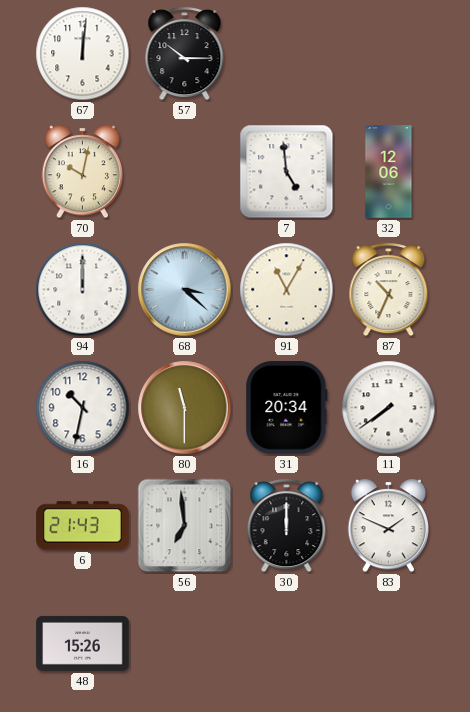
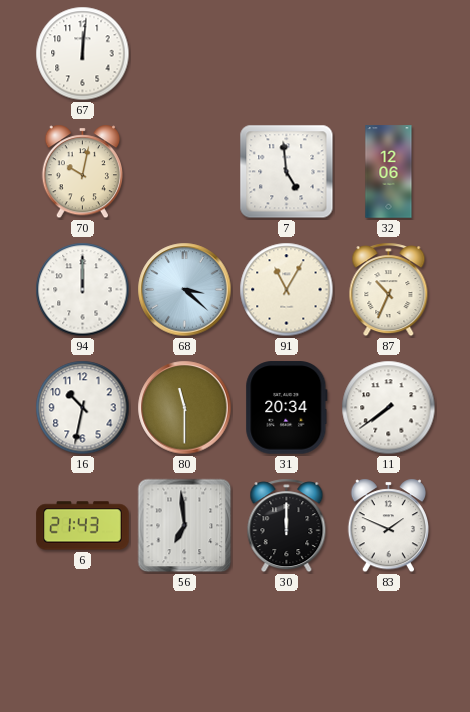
57: 10:15 -> none
48: 15:26 -> none
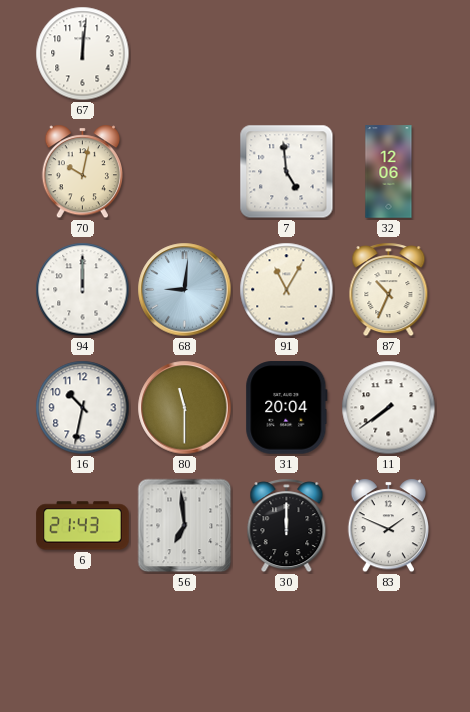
68: 3:22 -> 9:01
31: 20:34 -> 20:04
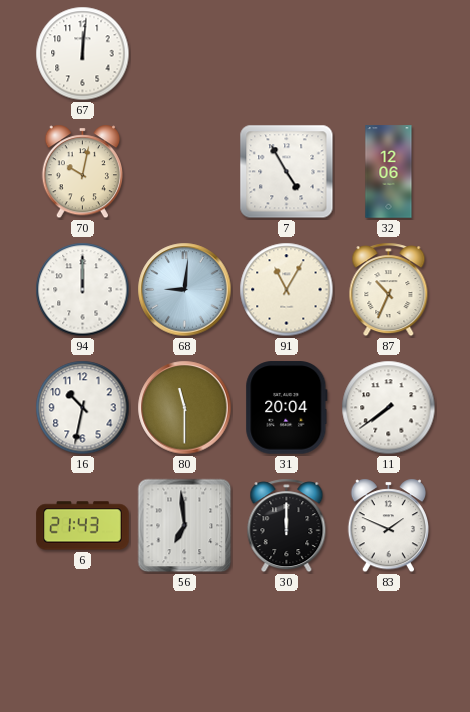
7: 4:59 -> 4:55
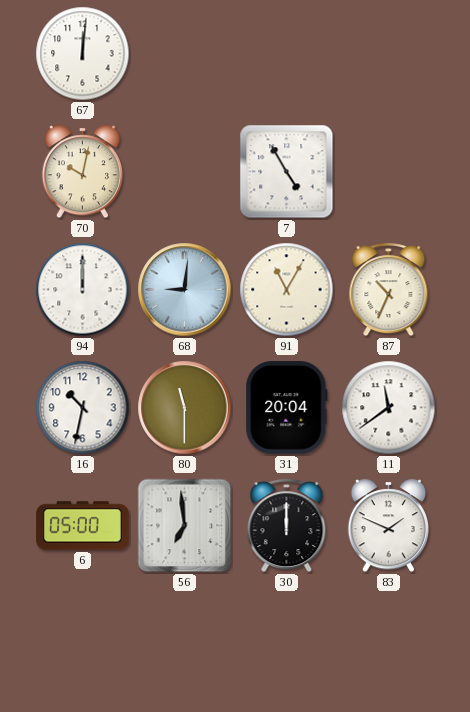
32: 12:06 -> none
11: 7:39 -> 11:39
6: 21:43 -> 05:00
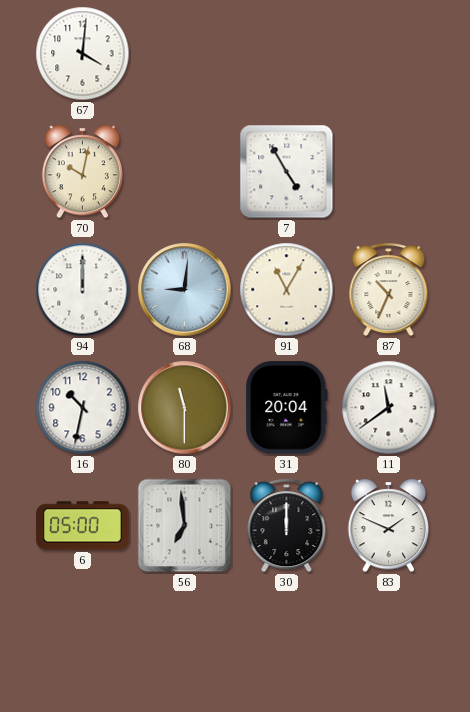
67: 12:01 -> 4:01
